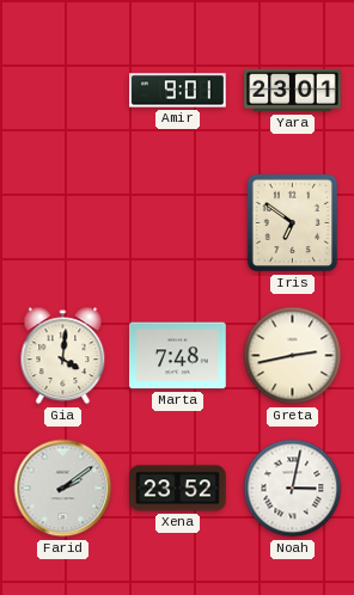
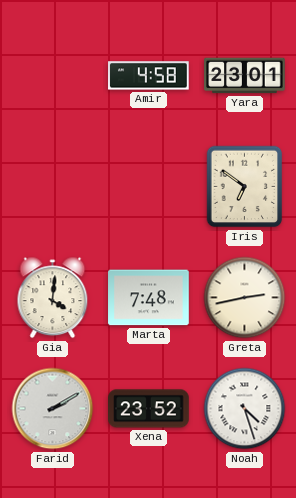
Amir: 9:01 -> 4:58
Farid: 2:09 -> 2:10
Noah: 3:02 -> 4:27
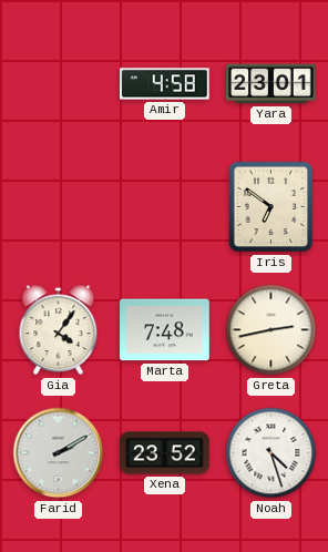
Gia: 4:01 -> 4:06
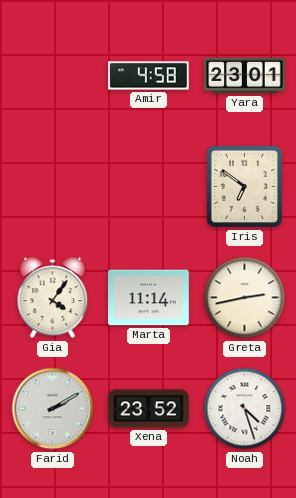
Marta: 7:48 -> 11:14
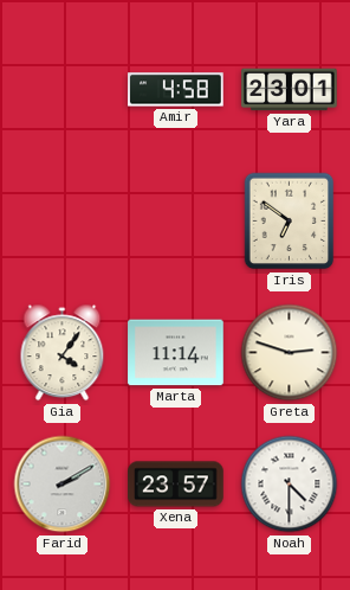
Greta: 2:43 -> 2:48
Xena: 23:52 -> 23:57
Noah: 4:27 -> 4:30
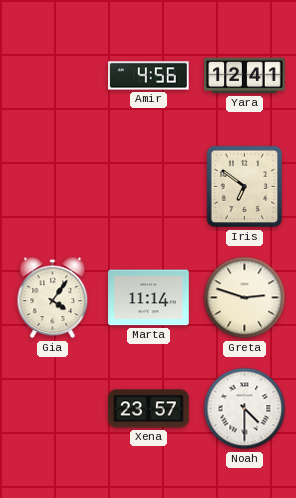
Amir: 4:58 -> 4:56
Yara: 23:01 -> 12:41
Farid: 2:10 -> none
